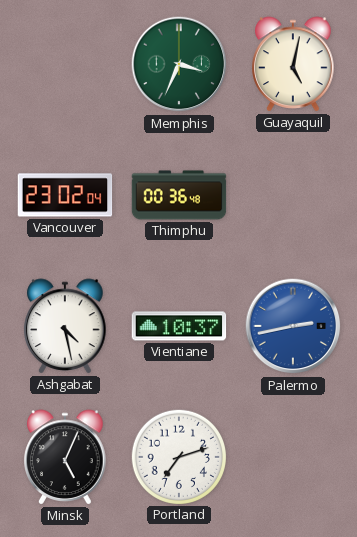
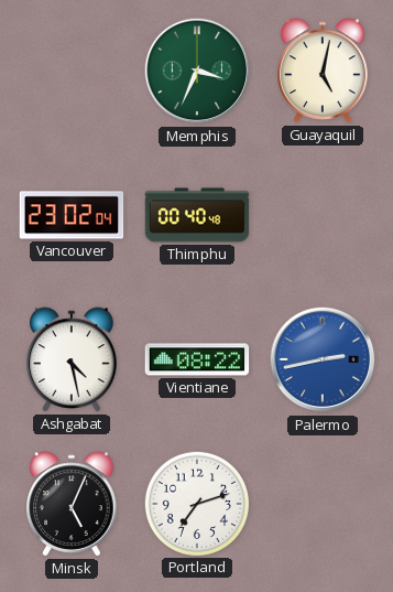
Thimphu: 00:36 -> 00:40
Vientiane: 10:37 -> 08:22
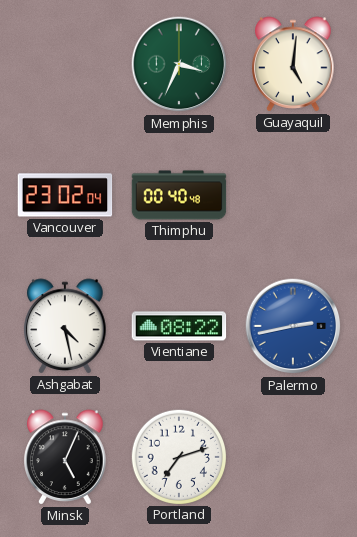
Guayaquil: 5:02 -> 5:01
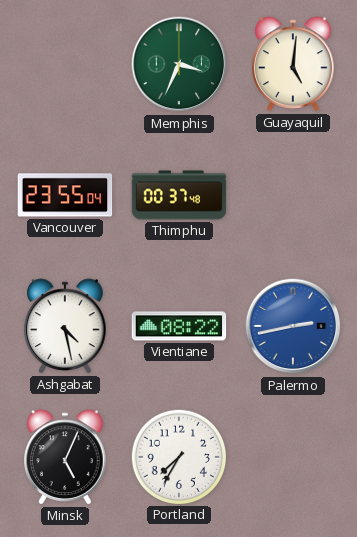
Vancouver: 23:02 -> 23:55
Thimphu: 00:40 -> 00:37
Portland: 7:12 -> 7:35
